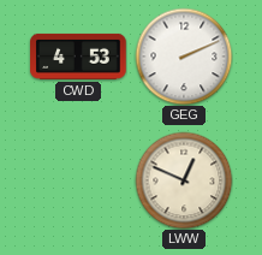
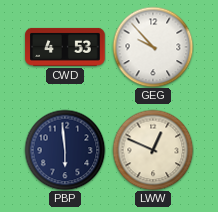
GEG: 2:11 -> 9:53
PBP: none -> 5:59
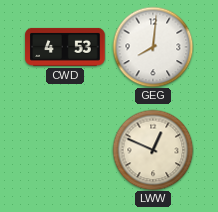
GEG: 9:53 -> 8:01
PBP: 5:59 -> none
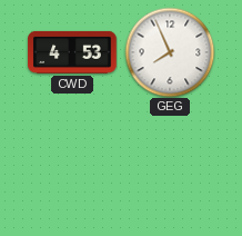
GEG: 8:01 -> 7:56
LWW: 12:49 -> none
